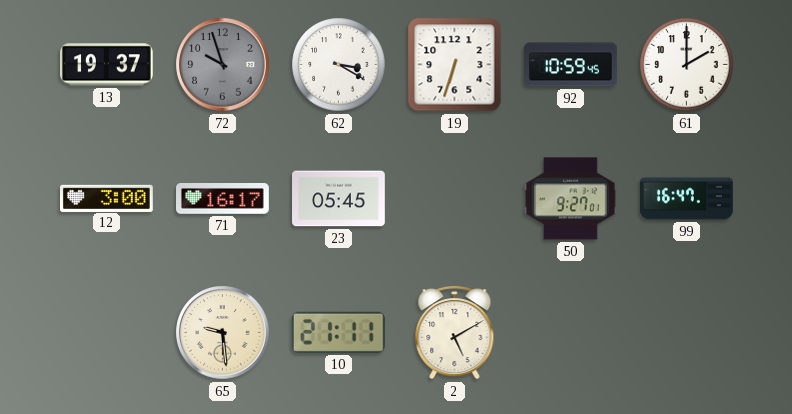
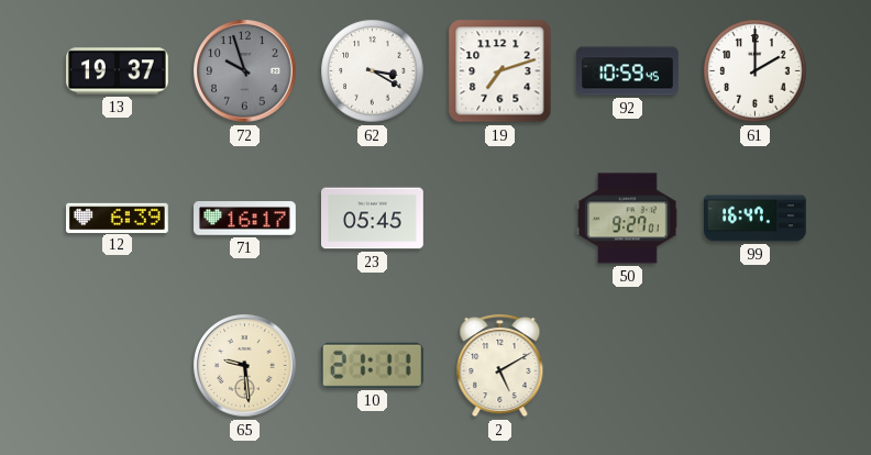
19: 6:33 -> 7:12
12: 3:00 -> 6:39
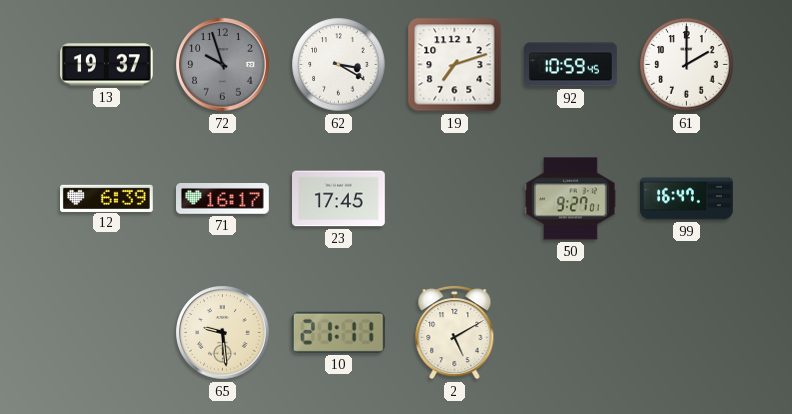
23: 05:45 -> 17:45
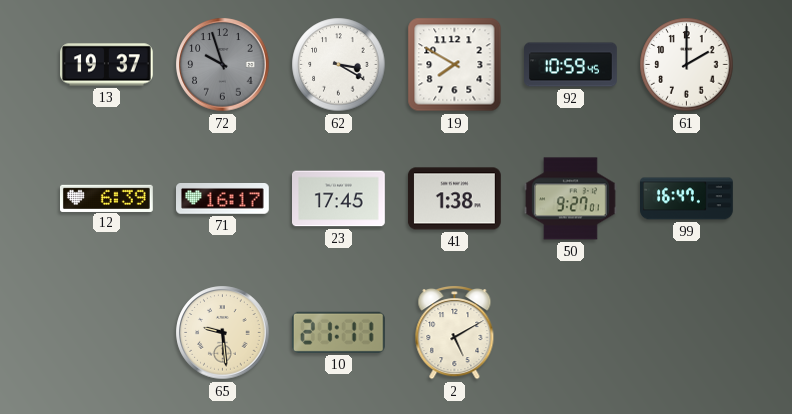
19: 7:12 -> 7:50
41: none -> 1:38
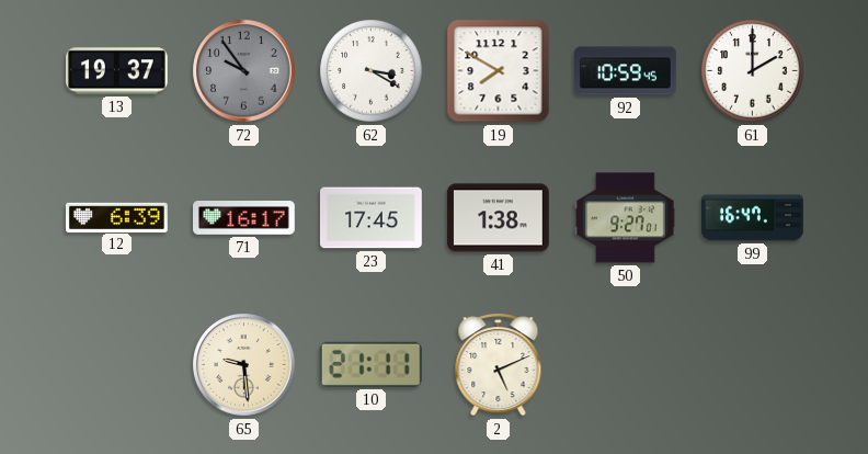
72: 9:57 -> 9:54
2: 5:10 -> 5:11
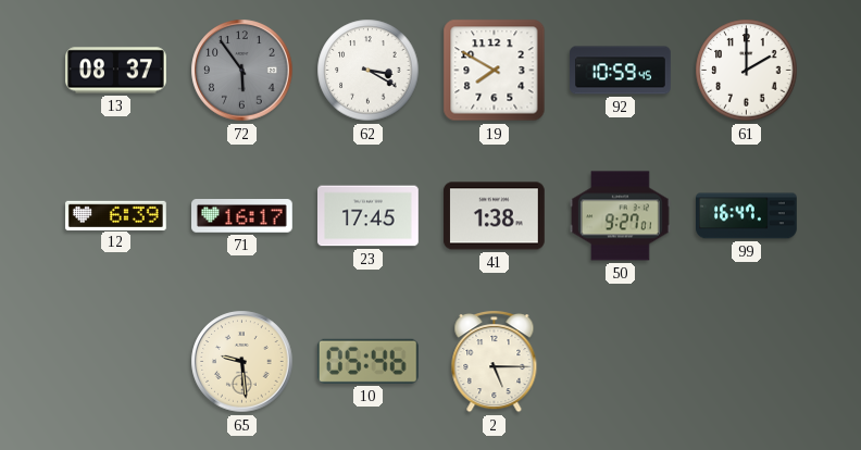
13: 19:37 -> 08:37
72: 9:54 -> 5:54
10: 21:11 -> 05:46
2: 5:11 -> 5:15
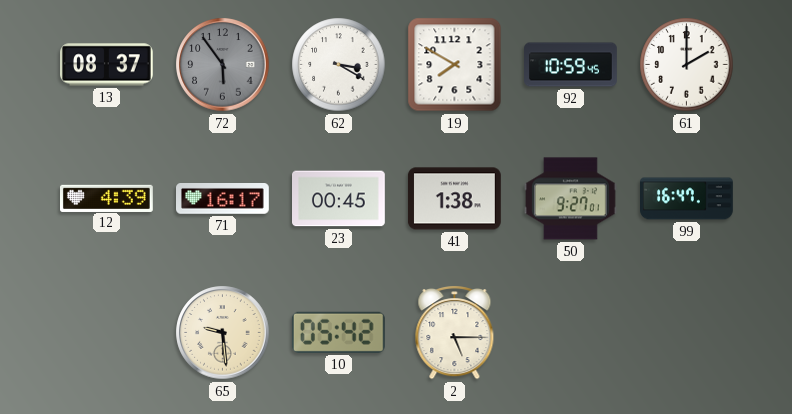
12: 6:39 -> 4:39
23: 17:45 -> 00:45
10: 05:46 -> 05:42
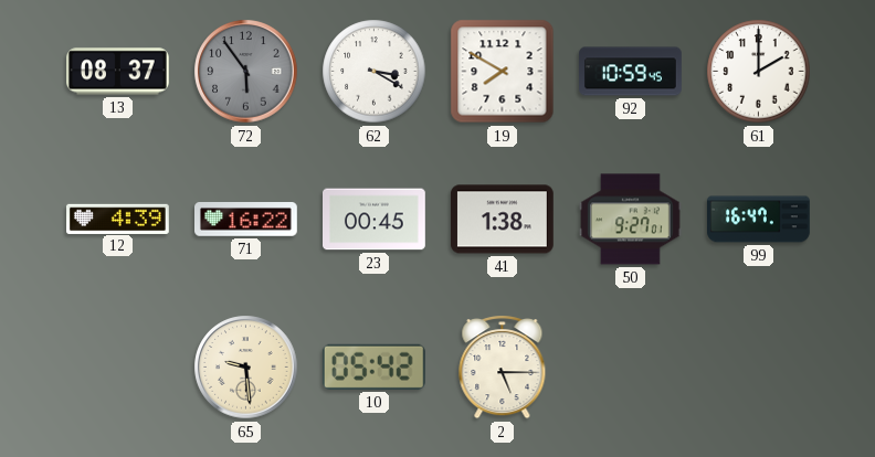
71: 16:17 -> 16:22
